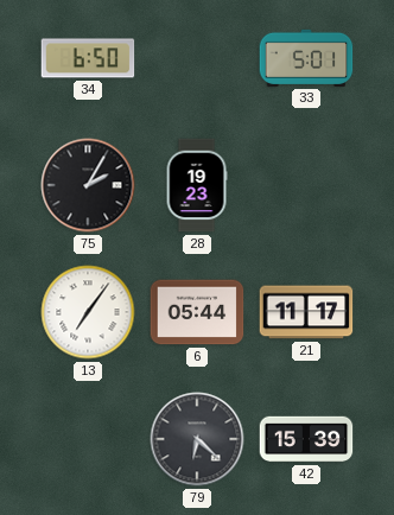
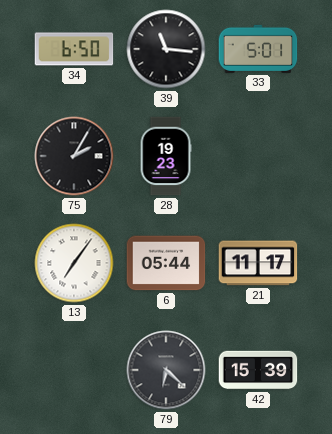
39: none -> 11:16
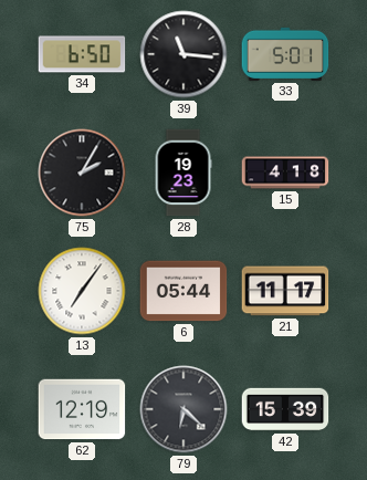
15: none -> 4:18
62: none -> 12:19
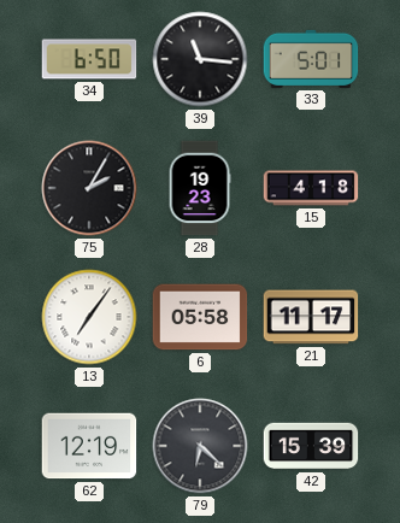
6: 05:44 -> 05:58
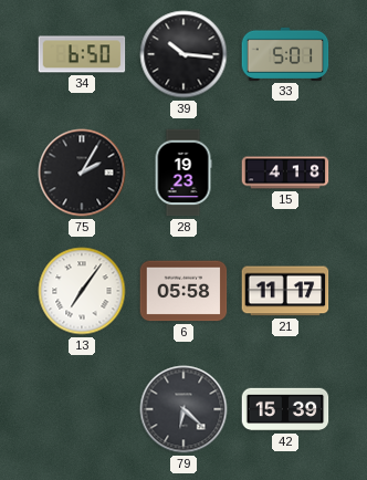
39: 11:16 -> 10:16
62: 12:19 -> none
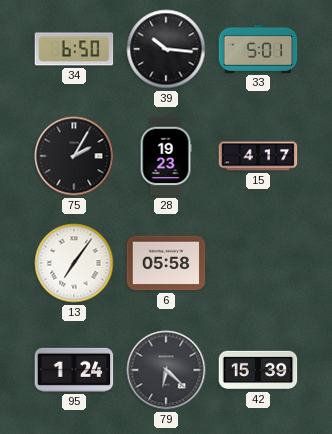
15: 4:18 -> 4:17
21: 11:17 -> none
95: none -> 1:24
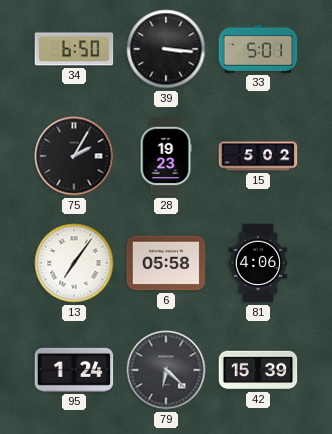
39: 10:16 -> 3:16
15: 4:17 -> 5:02
81: none -> 4:06
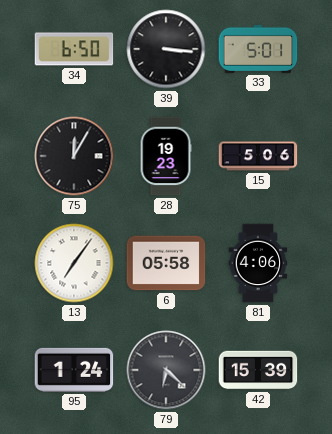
75: 2:05 -> 12:05
15: 5:02 -> 5:06
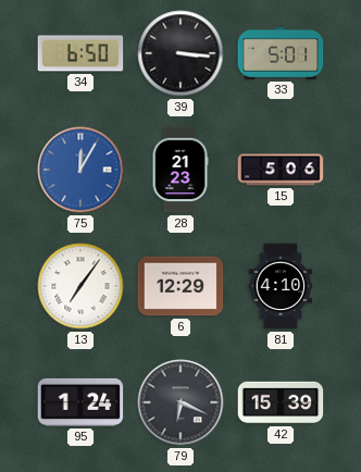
75 dial: black -> blue
28: 19:23 -> 21:23
6: 05:58 -> 12:29
81: 4:06 -> 4:10
79: 6:22 -> 6:19
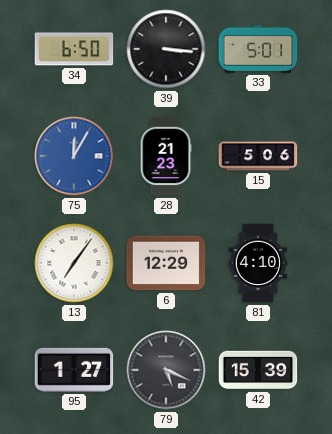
95: 1:24 -> 1:27
79: 6:19 -> 5:19
